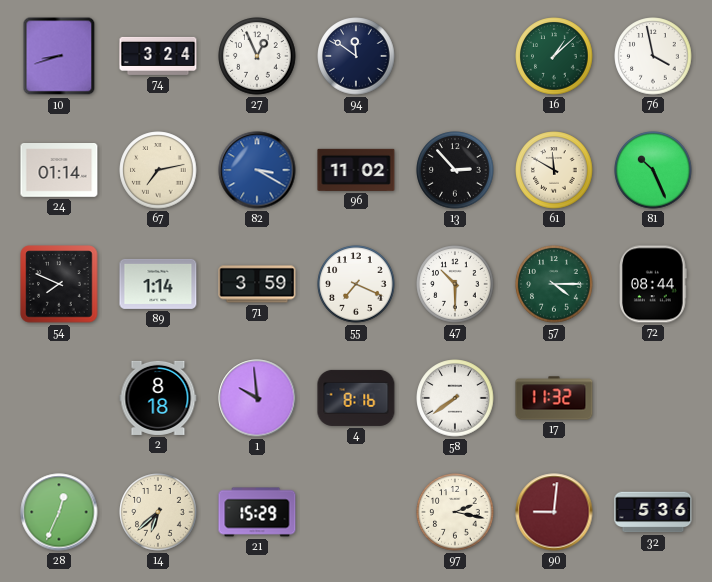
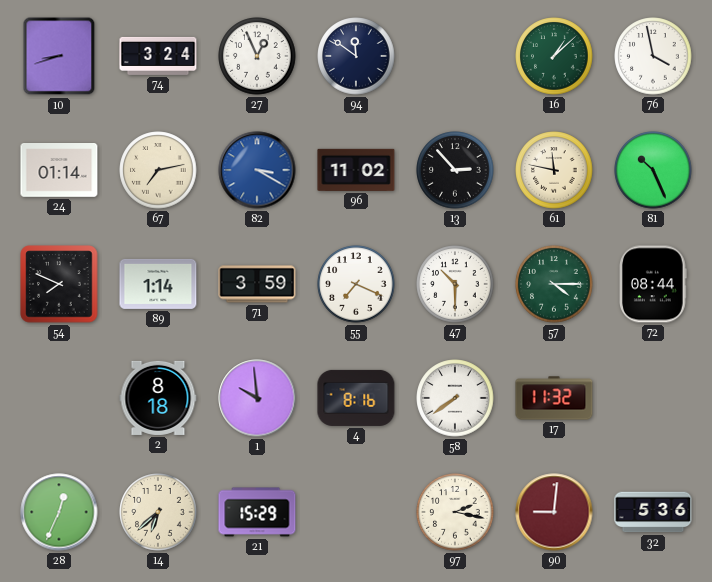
61: 11:50 -> 11:47
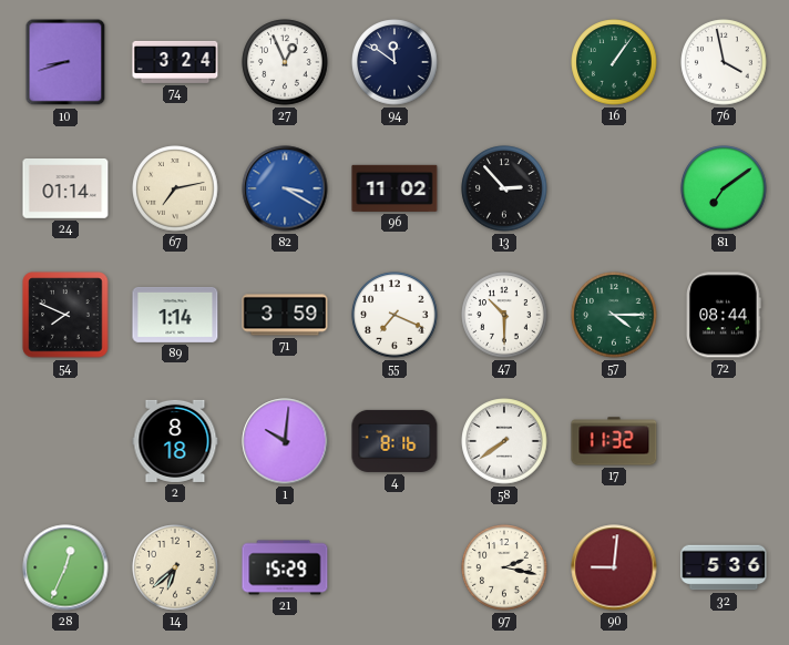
16: 1:08 -> 1:06
61: 11:47 -> none
81: 10:26 -> 7:09
1: 9:59 -> 10:01
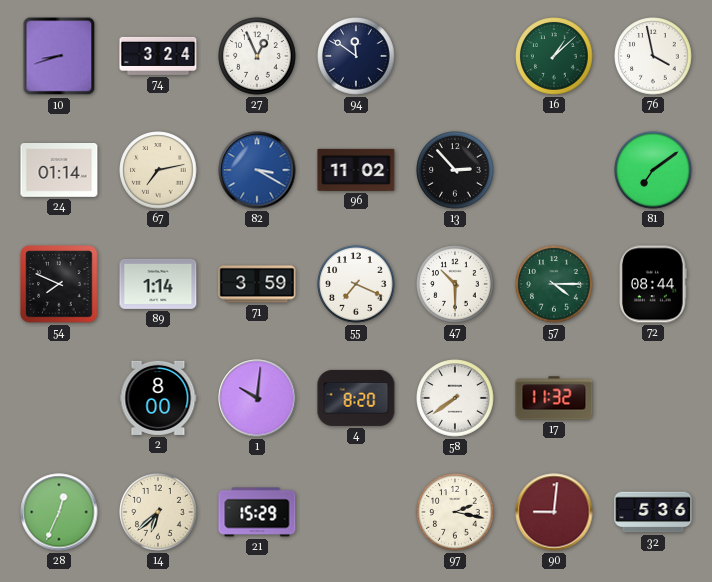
16: 1:06 -> 1:08
2: 8:18 -> 8:00
4: 8:16 -> 8:20
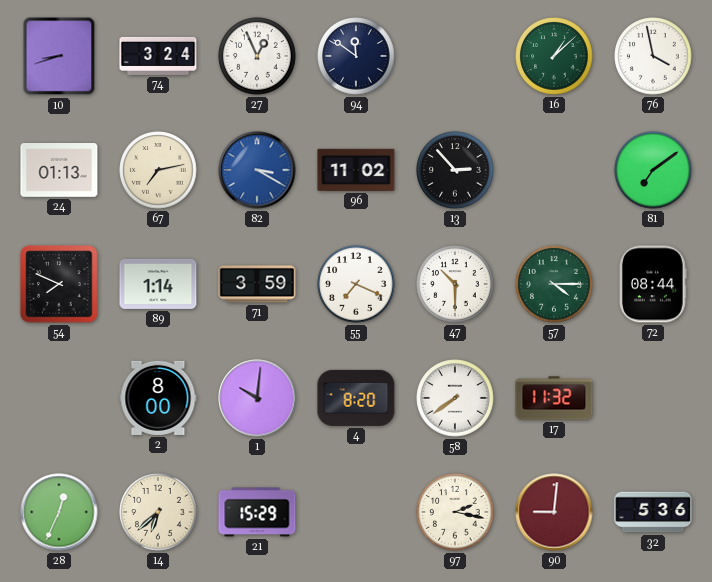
24: 01:14 -> 01:13
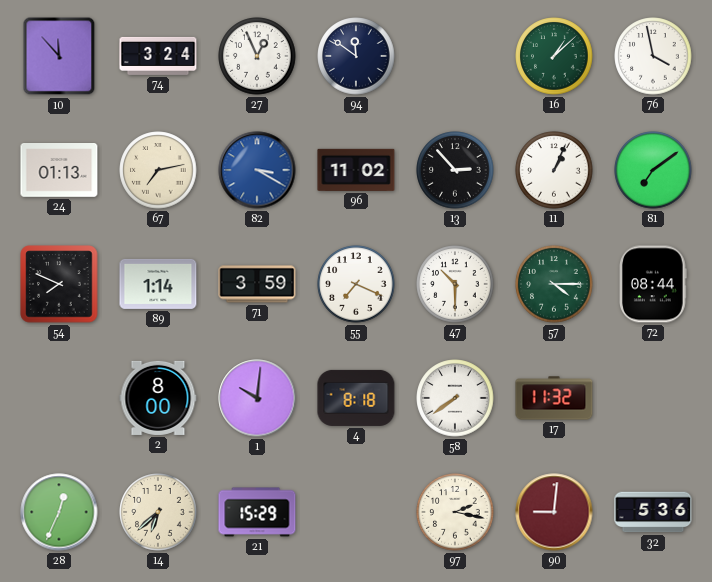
10: 8:42 -> 11:53
11: none -> 1:04
4: 8:20 -> 8:18
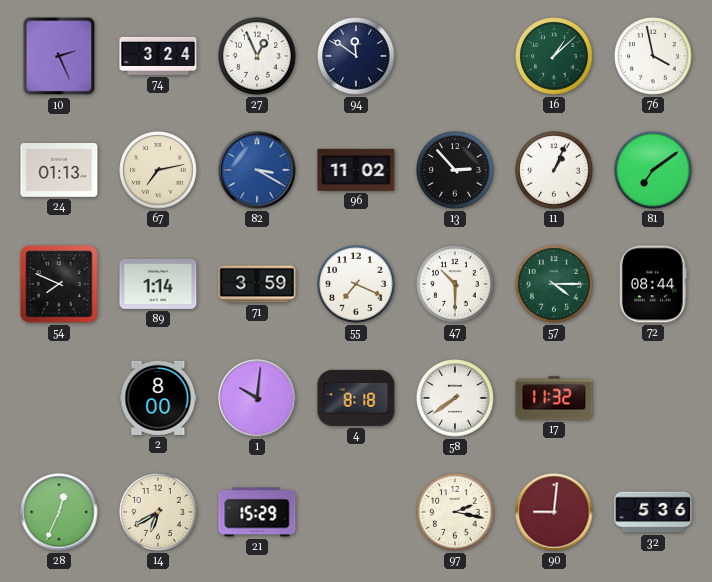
10: 11:53 -> 2:26
14: 6:38 -> 6:40
